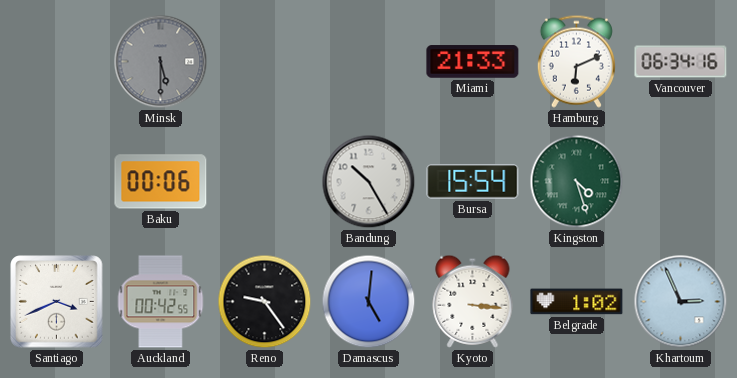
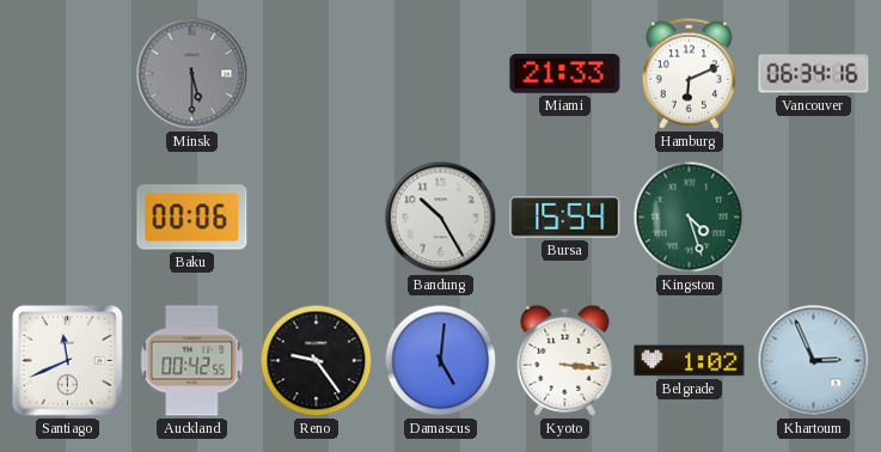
Santiago: 3:41 -> 11:41
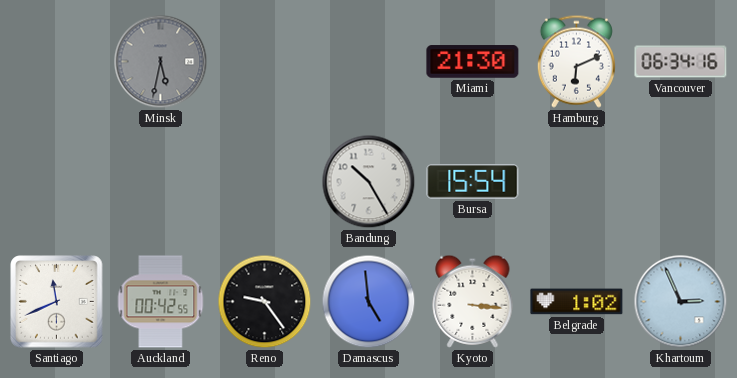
Minsk: 5:30 -> 5:32
Miami: 21:33 -> 21:30
Baku: 00:06 -> none
Kingston: 4:27 -> none
Damascus: 5:01 -> 4:59
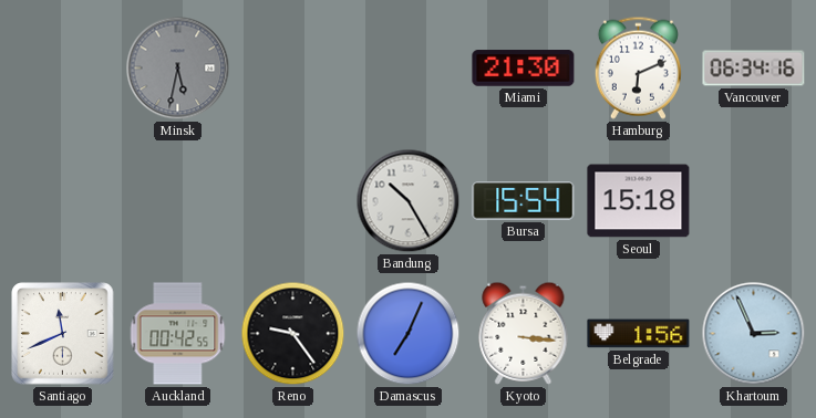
Seoul: none -> 15:18
Damascus: 4:59 -> 7:04
Belgrade: 1:02 -> 1:56
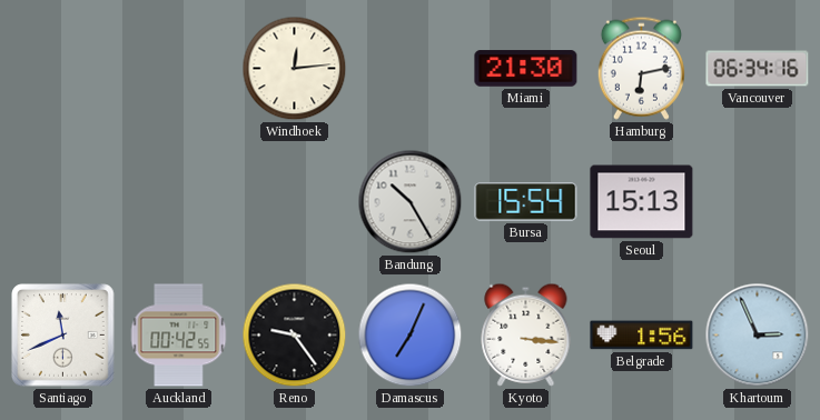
Minsk: 5:32 -> none
Windhoek: none -> 12:14
Hamburg: 6:11 -> 6:13
Seoul: 15:18 -> 15:13
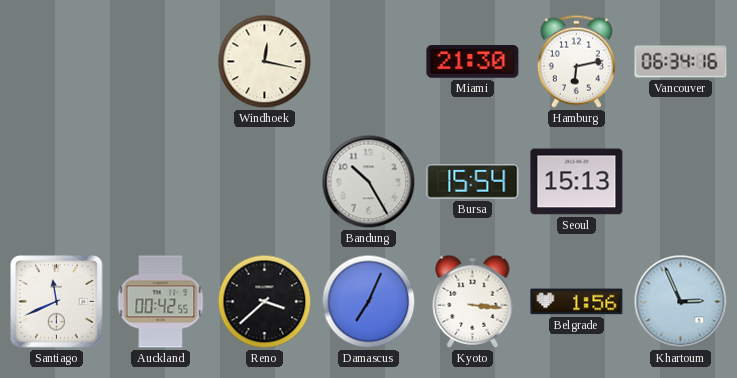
Windhoek: 12:14 -> 12:17
Reno: 9:24 -> 3:38
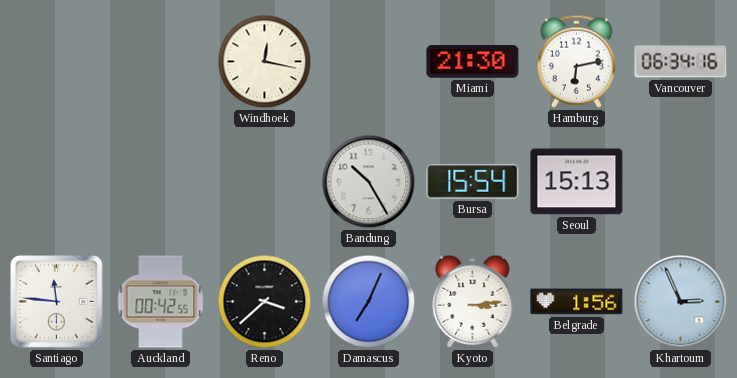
Santiago: 11:41 -> 11:46
Kyoto: 3:16 -> 3:14
